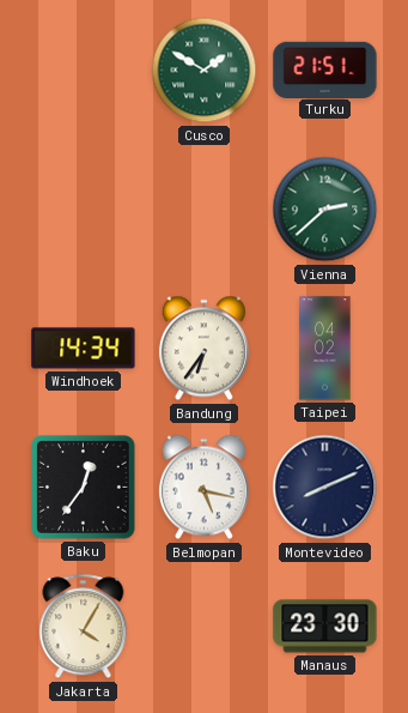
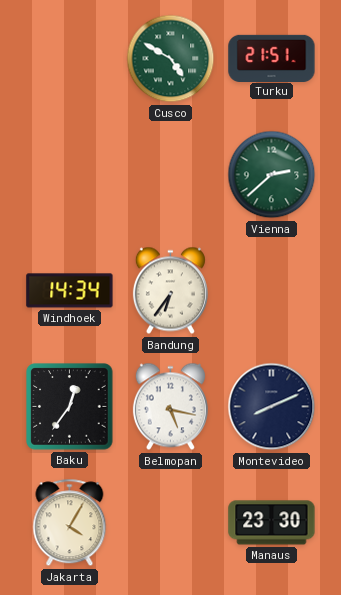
Cusco: 1:50 -> 4:50
Taipei: 04:02 -> none
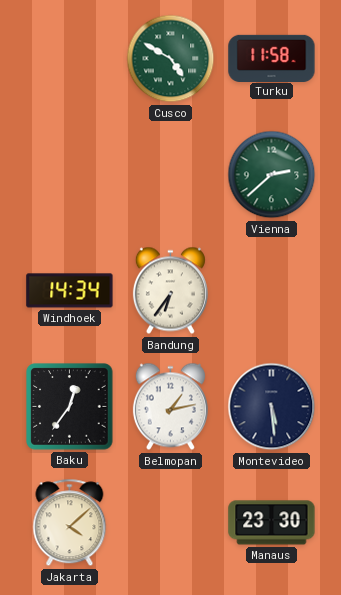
Turku: 21:51 -> 11:58
Belmopan: 5:17 -> 1:13
Montevideo: 8:11 -> 5:29
Jakarta: 4:05 -> 4:08
